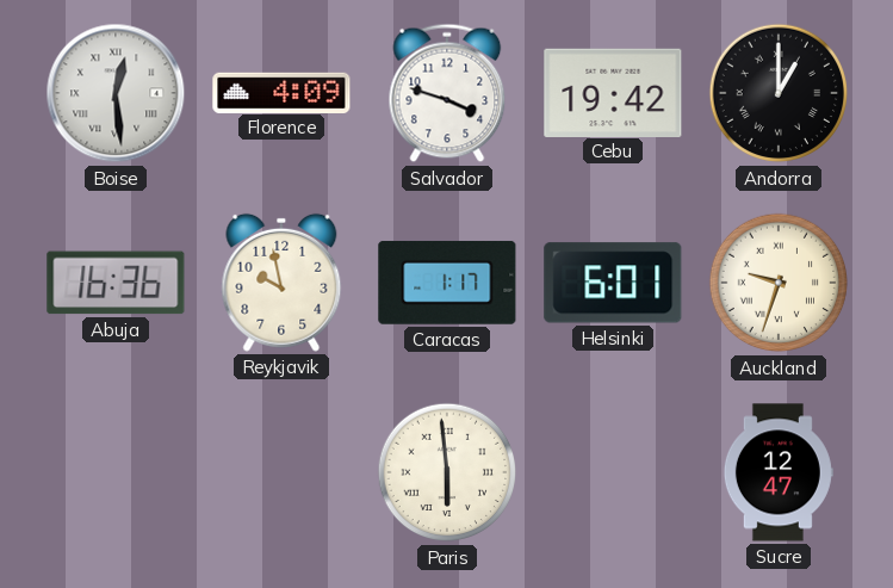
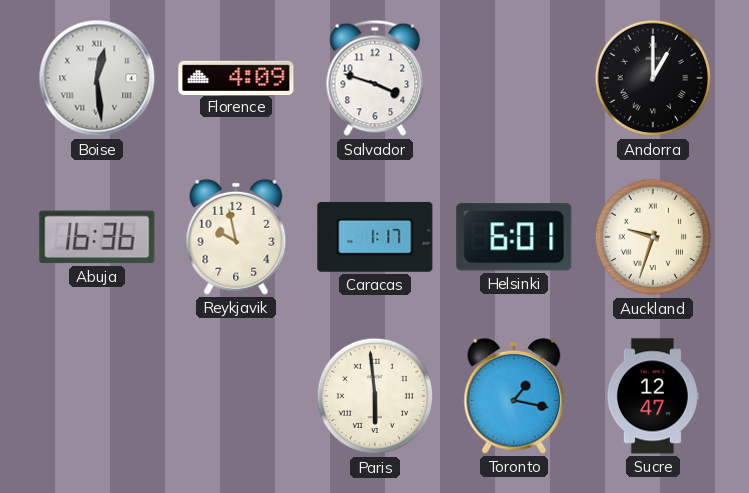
Cebu: 19:42 -> none
Toronto: none -> 1:17
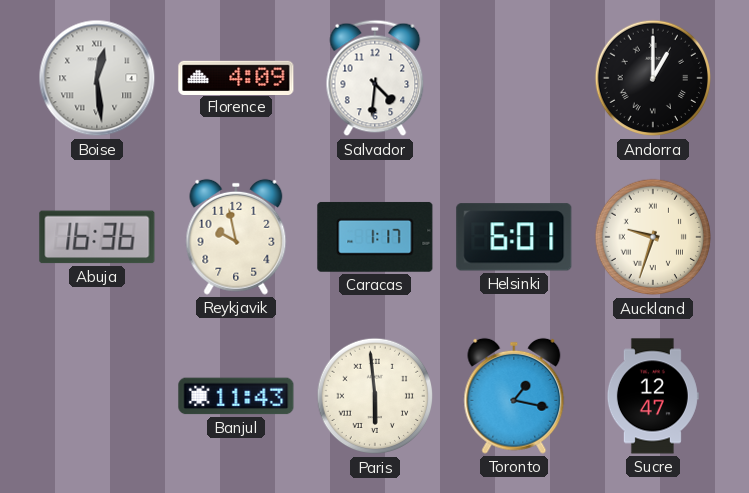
Salvador: 3:48 -> 4:31
Banjul: none -> 11:43
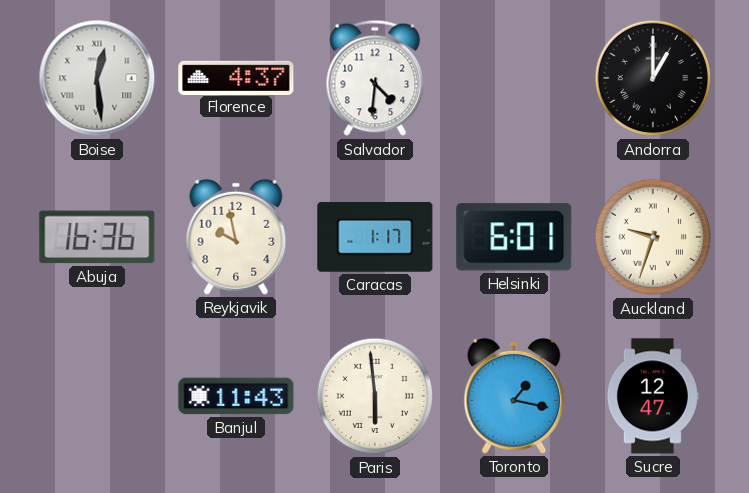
Florence: 4:09 -> 4:37
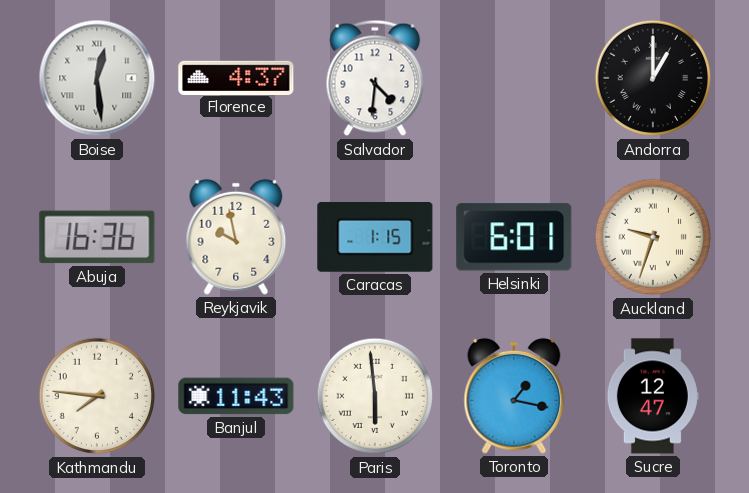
Caracas: 1:17 -> 1:15
Kathmandu: none -> 7:46
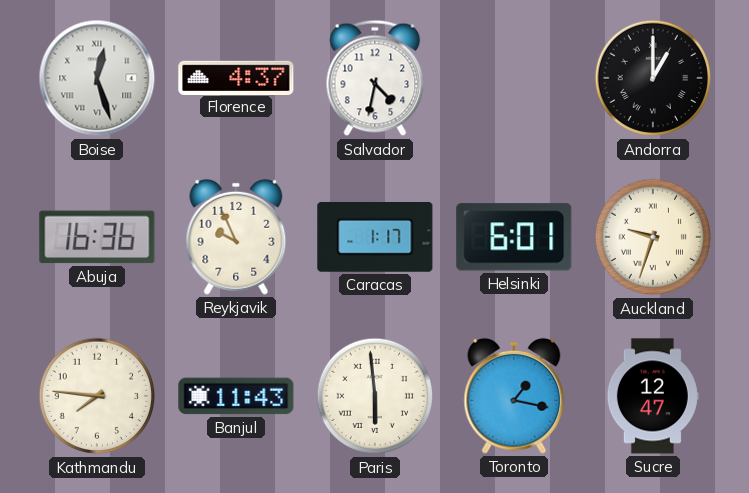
Boise: 12:29 -> 12:27
Salvador: 4:31 -> 4:32
Reykjavik: 9:58 -> 9:56
Caracas: 1:15 -> 1:17
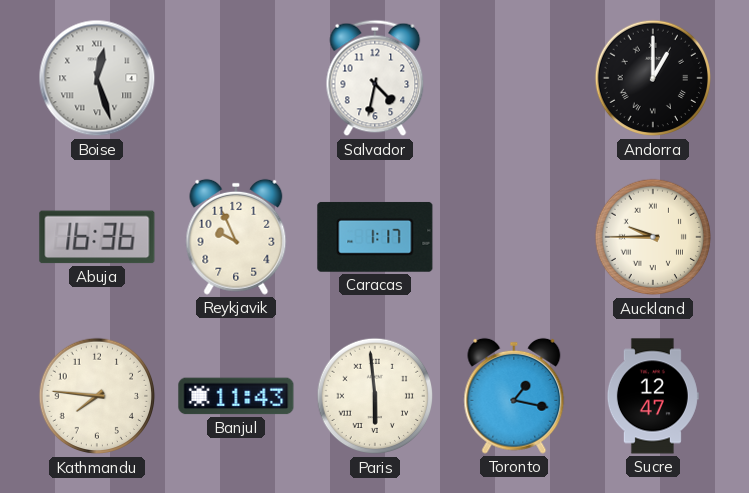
Florence: 4:37 -> none
Helsinki: 6:01 -> none
Auckland: 9:33 -> 9:45
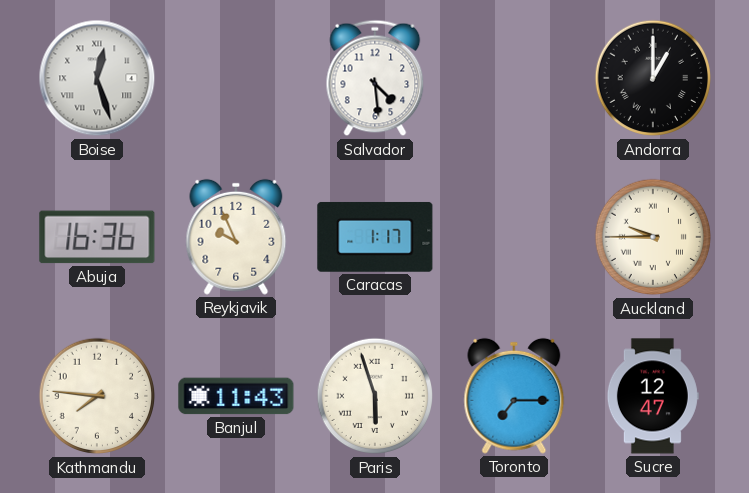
Salvador: 4:32 -> 4:29
Paris: 5:59 -> 5:57
Toronto: 1:17 -> 7:15
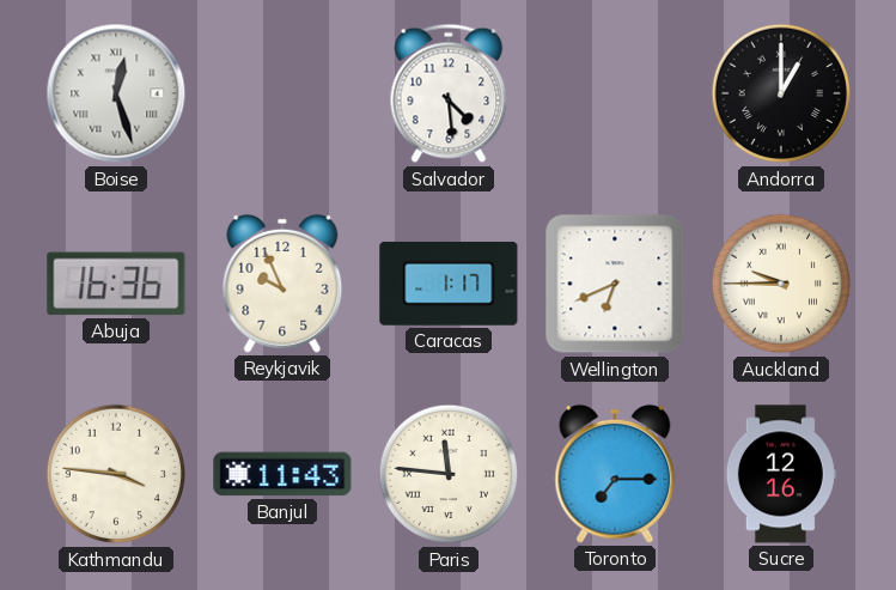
Wellington: none -> 6:41
Kathmandu: 7:46 -> 3:46
Paris: 5:57 -> 11:46
Sucre: 12:47 -> 12:16
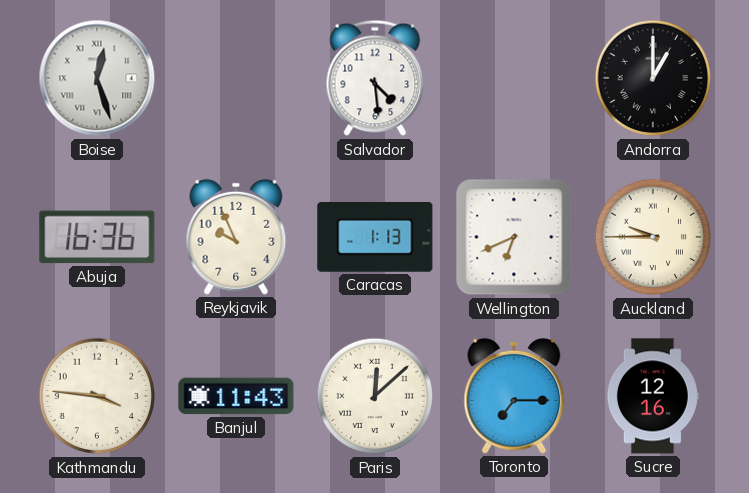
Caracas: 1:17 -> 1:13
Paris: 11:46 -> 12:08
